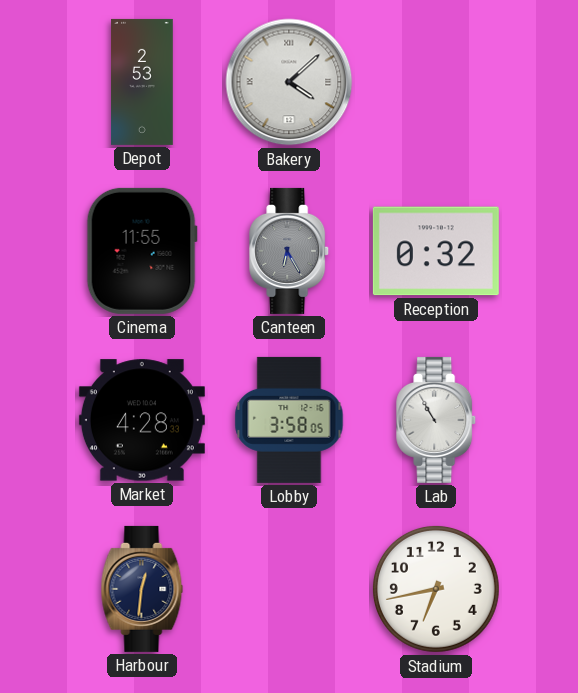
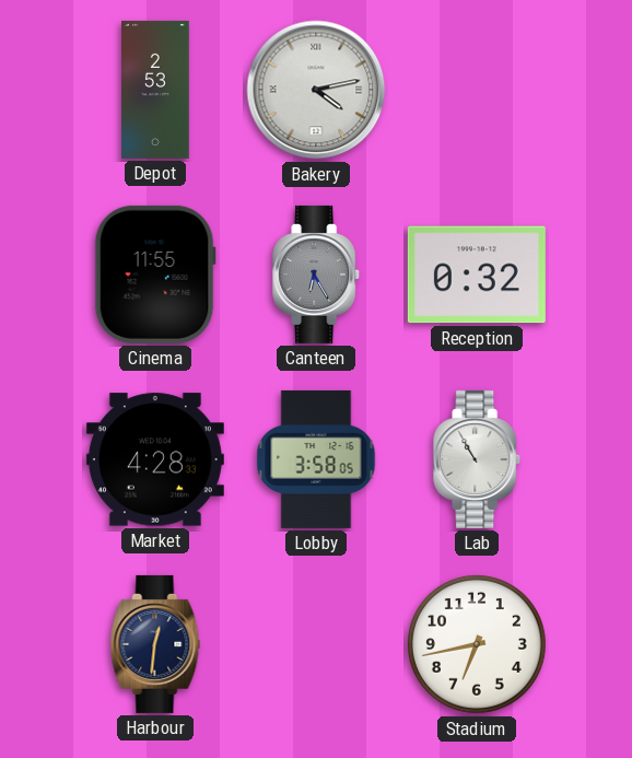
Bakery: 4:08 -> 4:13
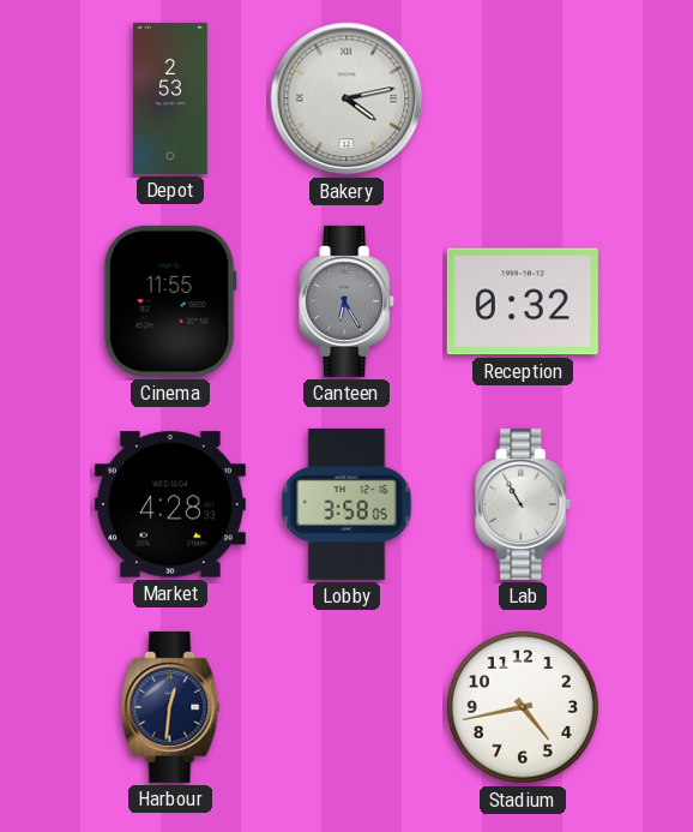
Stadium: 6:43 -> 4:43
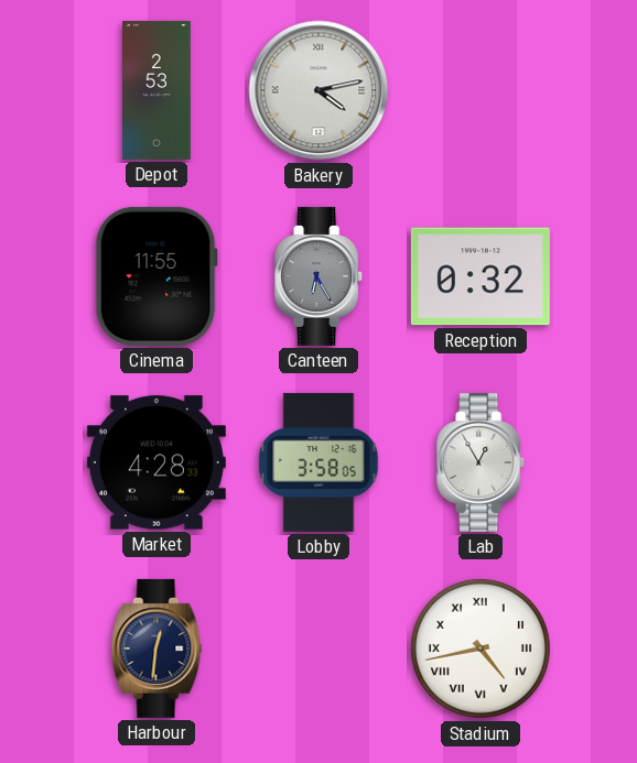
Lab: 10:55 -> 12:55
Stadium numerals: Arabic -> Roman
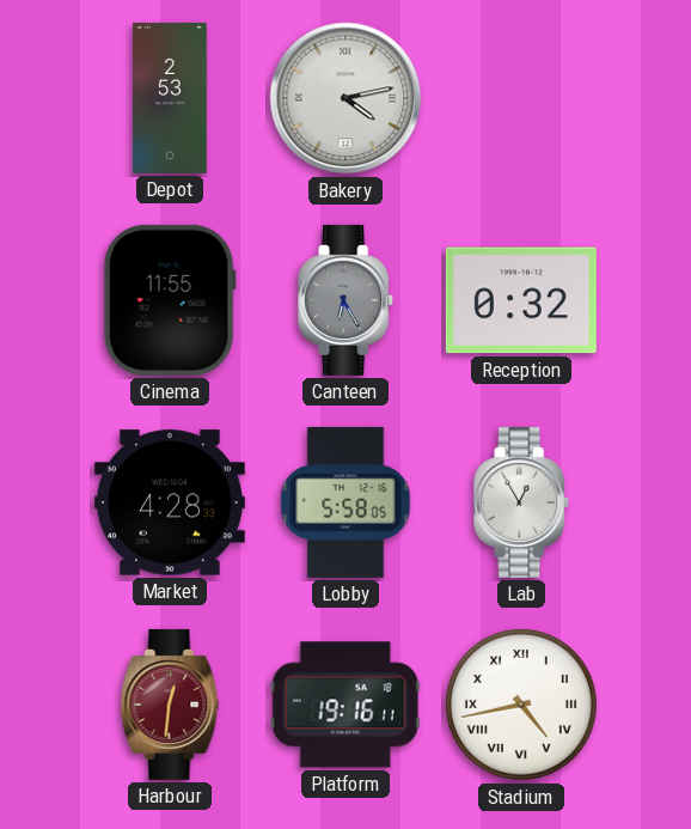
Lobby: 3:58 -> 5:58
Harbour dial: navy -> burgundy
Platform: none -> 19:16
